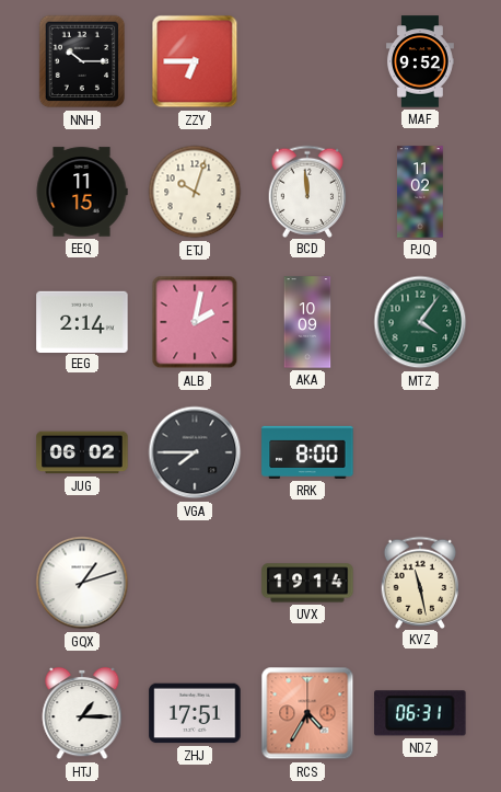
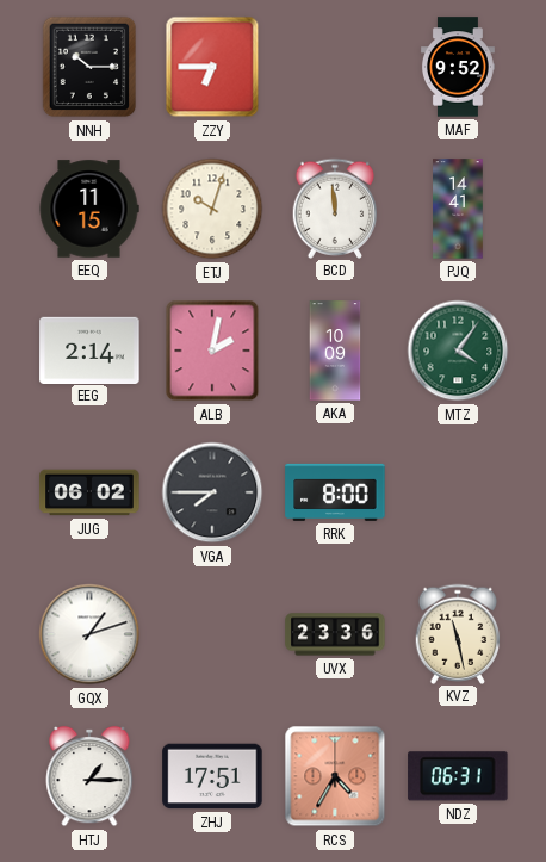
PJQ: 11:02 -> 14:41
UVX: 19:14 -> 23:36
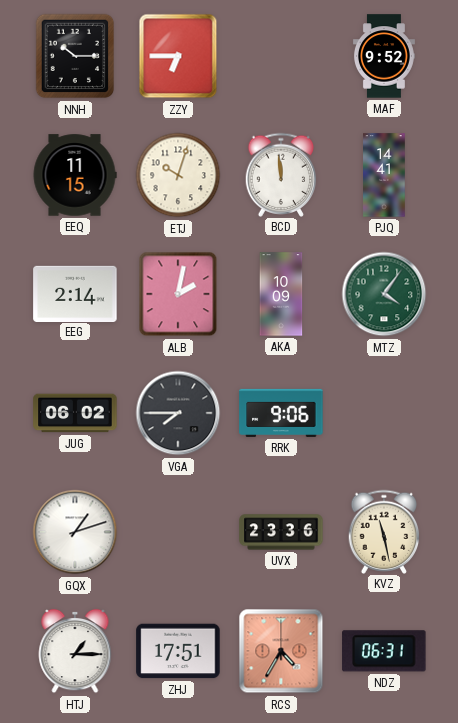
RRK: 8:00 -> 9:06
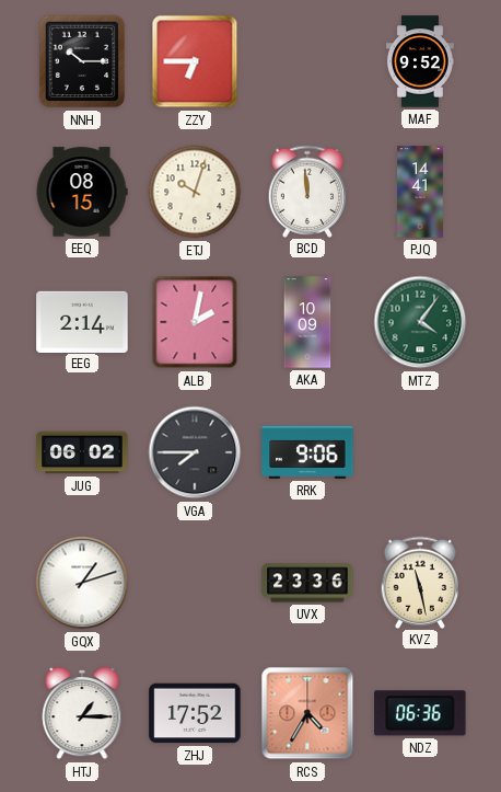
EEQ: 11:15 -> 08:15
ZHJ: 17:51 -> 17:52
NDZ: 06:31 -> 06:36
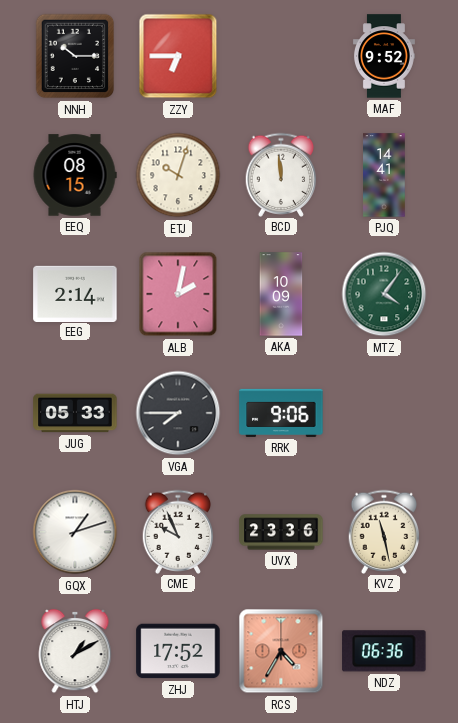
JUG: 06:02 -> 05:33
CME: none -> 9:56
HTJ: 1:15 -> 1:10
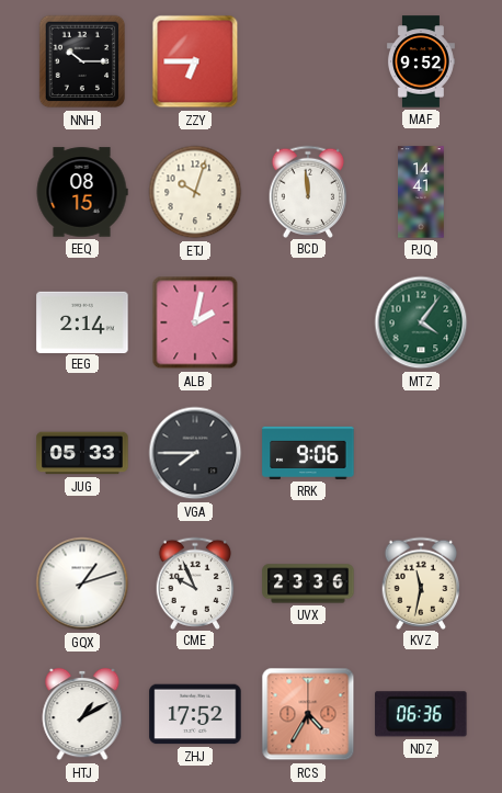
AKA: 10:09 -> none
KVZ: 11:28 -> 11:32
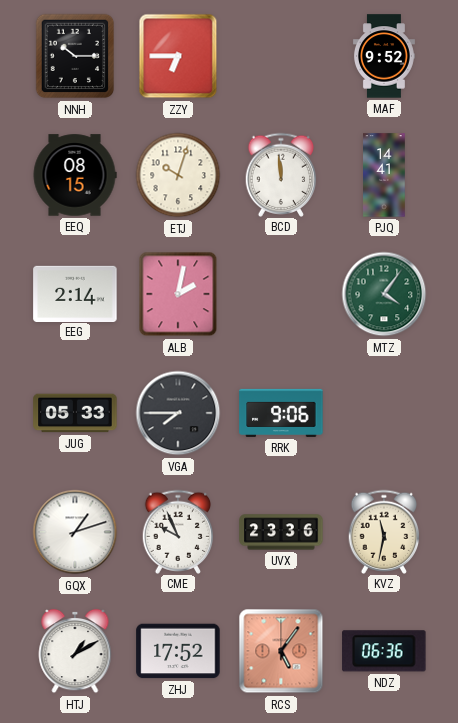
RCS: 4:35 -> 5:06
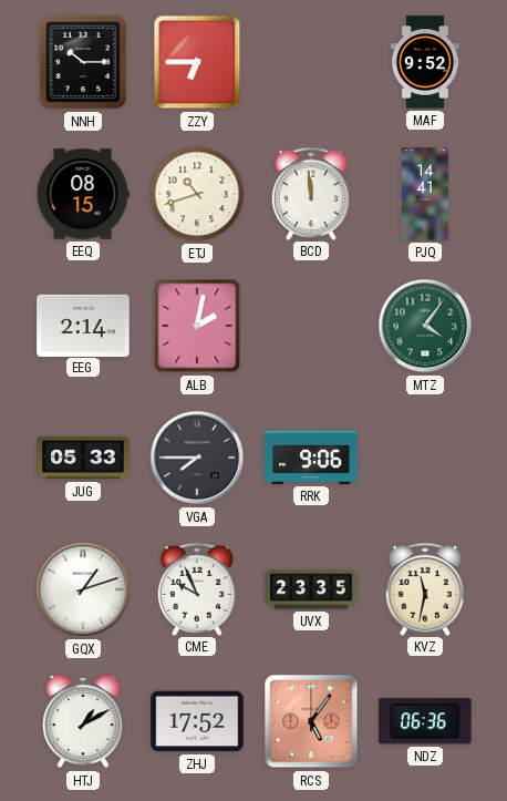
ETJ: 10:03 -> 10:42
UVX: 23:36 -> 23:35
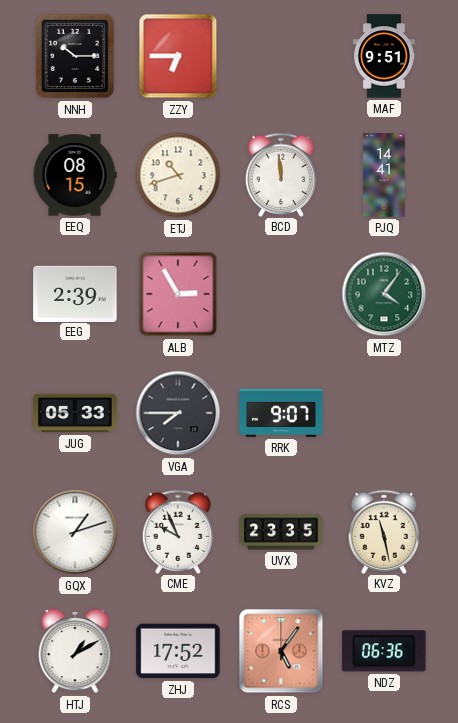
MAF: 9:52 -> 9:51
EEG: 2:14 -> 2:39
ALB: 2:02 -> 2:55
RRK: 9:06 -> 9:07
KVZ: 11:32 -> 11:28
